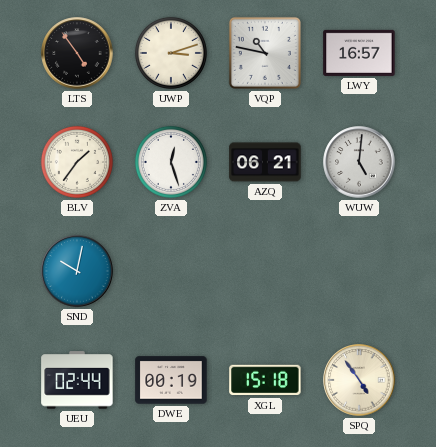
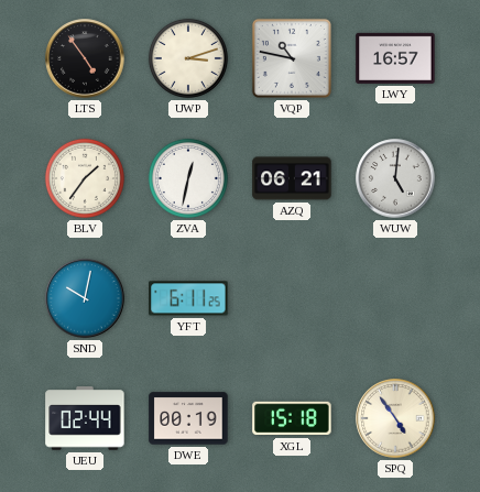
ZVA: 12:27 -> 12:32
YFT: none -> 6:11
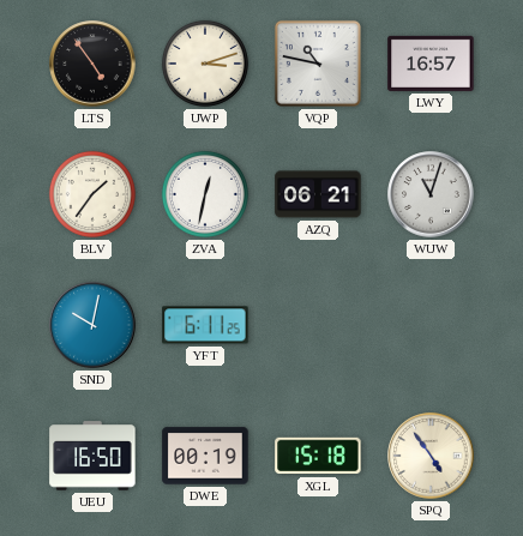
WUW: 5:01 -> 11:03
UEU: 02:44 -> 16:50
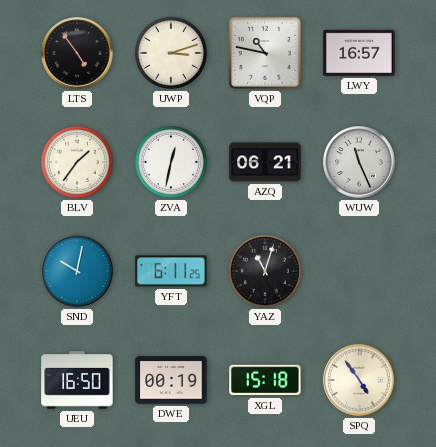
WUW: 11:03 -> 11:26
YAZ: none -> 11:03
